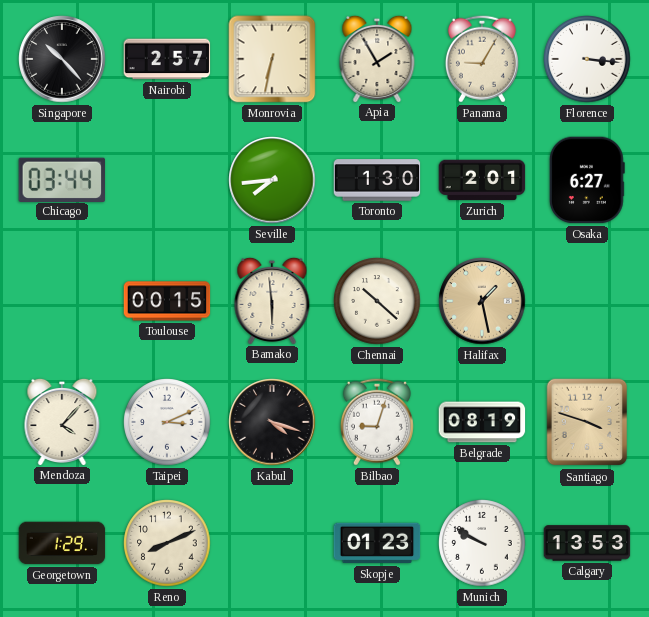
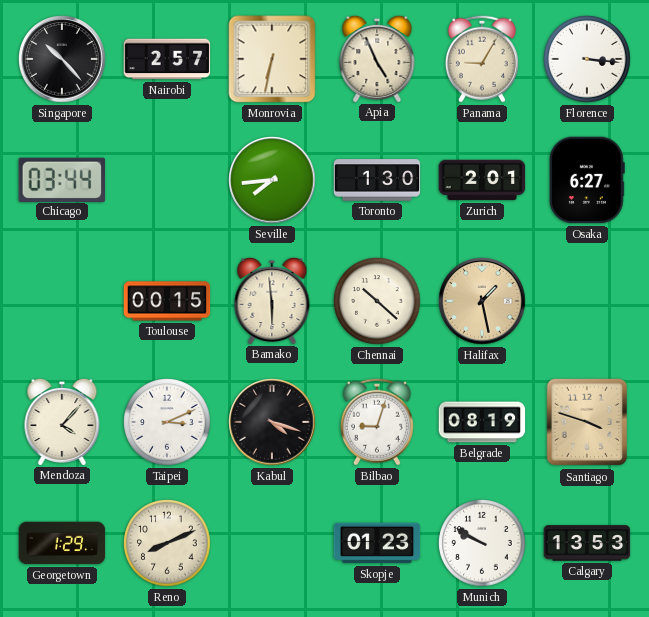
Apia: 1:55 -> 4:56
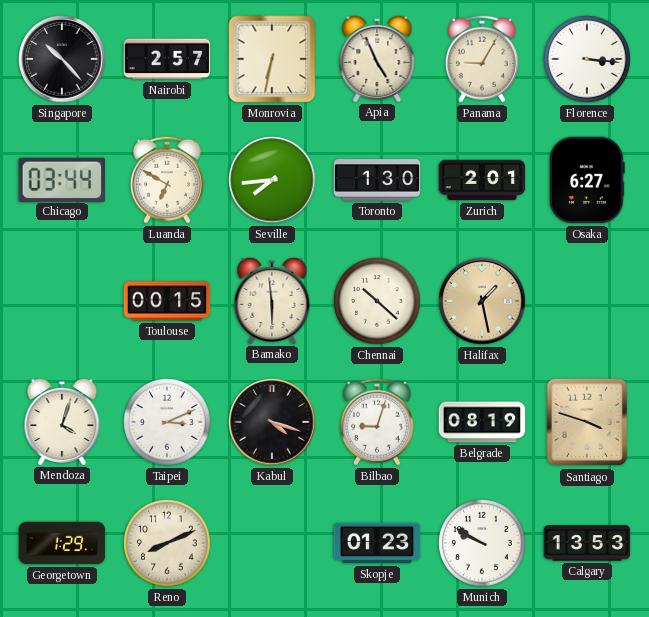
Luanda: none -> 6:50
Mendoza: 4:07 -> 4:03
